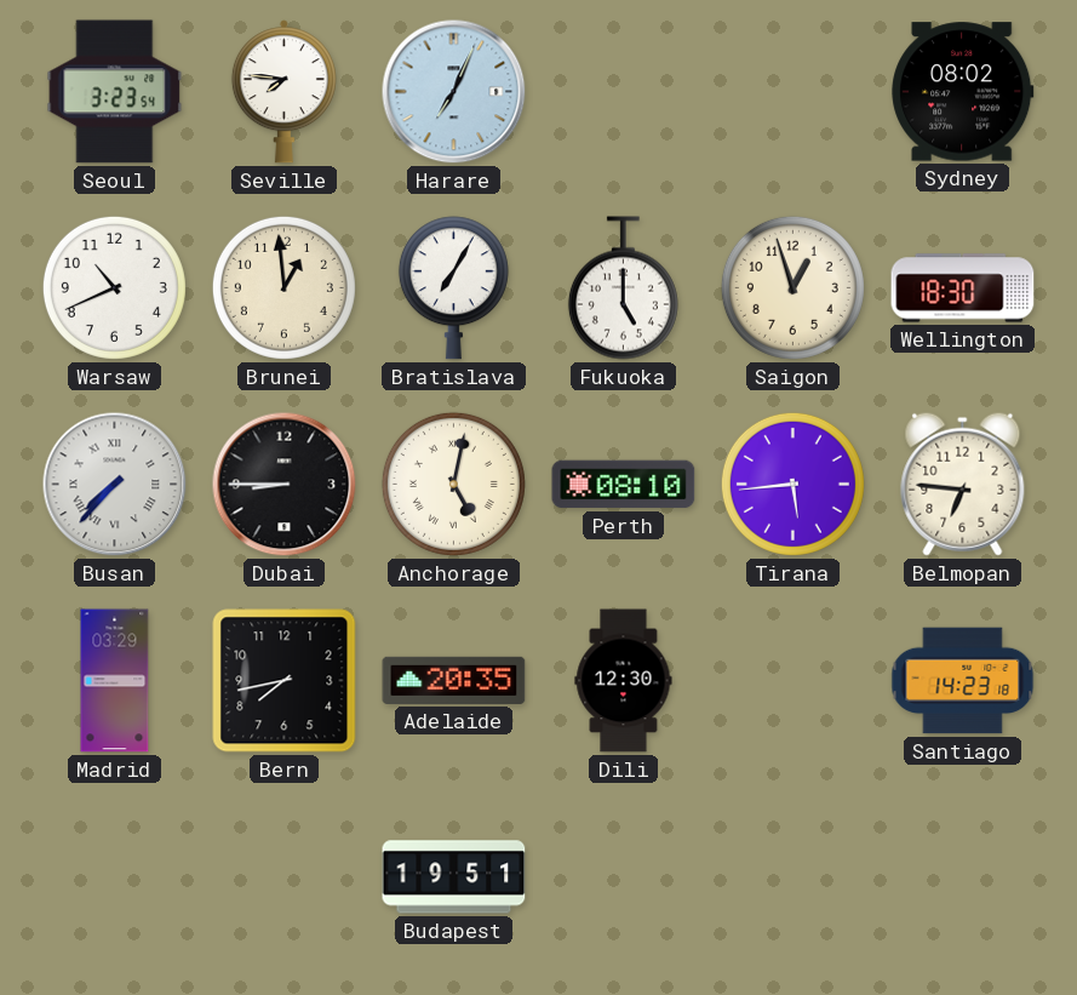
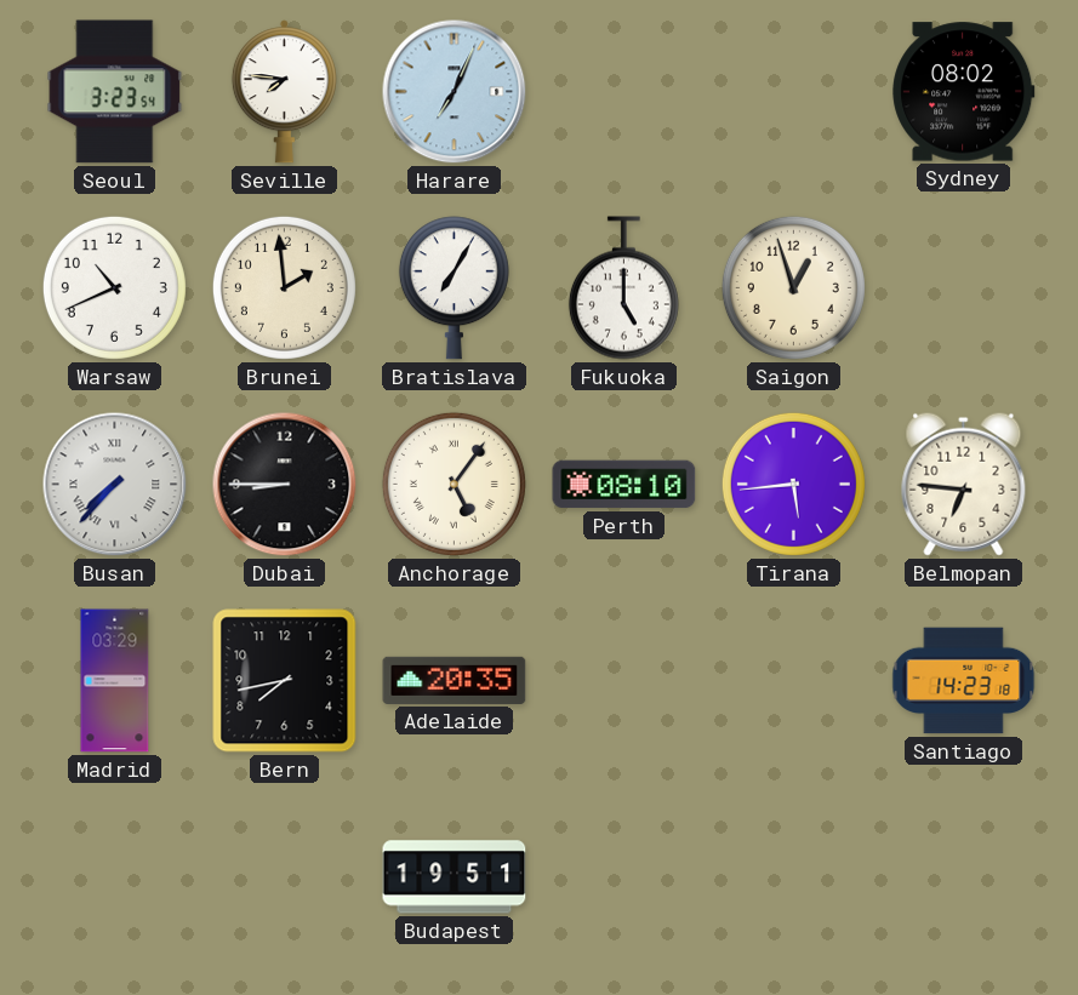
Brunei: 12:59 -> 1:59
Wellington: 18:30 -> none
Anchorage: 5:02 -> 5:06
Dili: 12:30 -> none
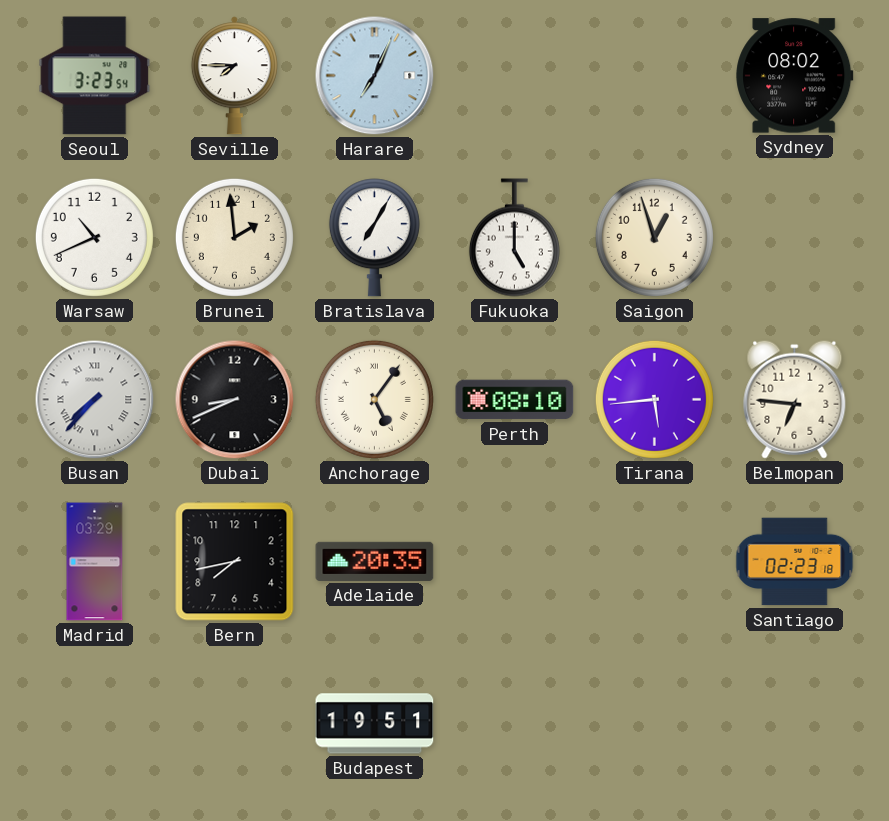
Seville: 7:46 -> 7:45
Dubai: 8:45 -> 8:41
Santiago: 14:23 -> 02:23
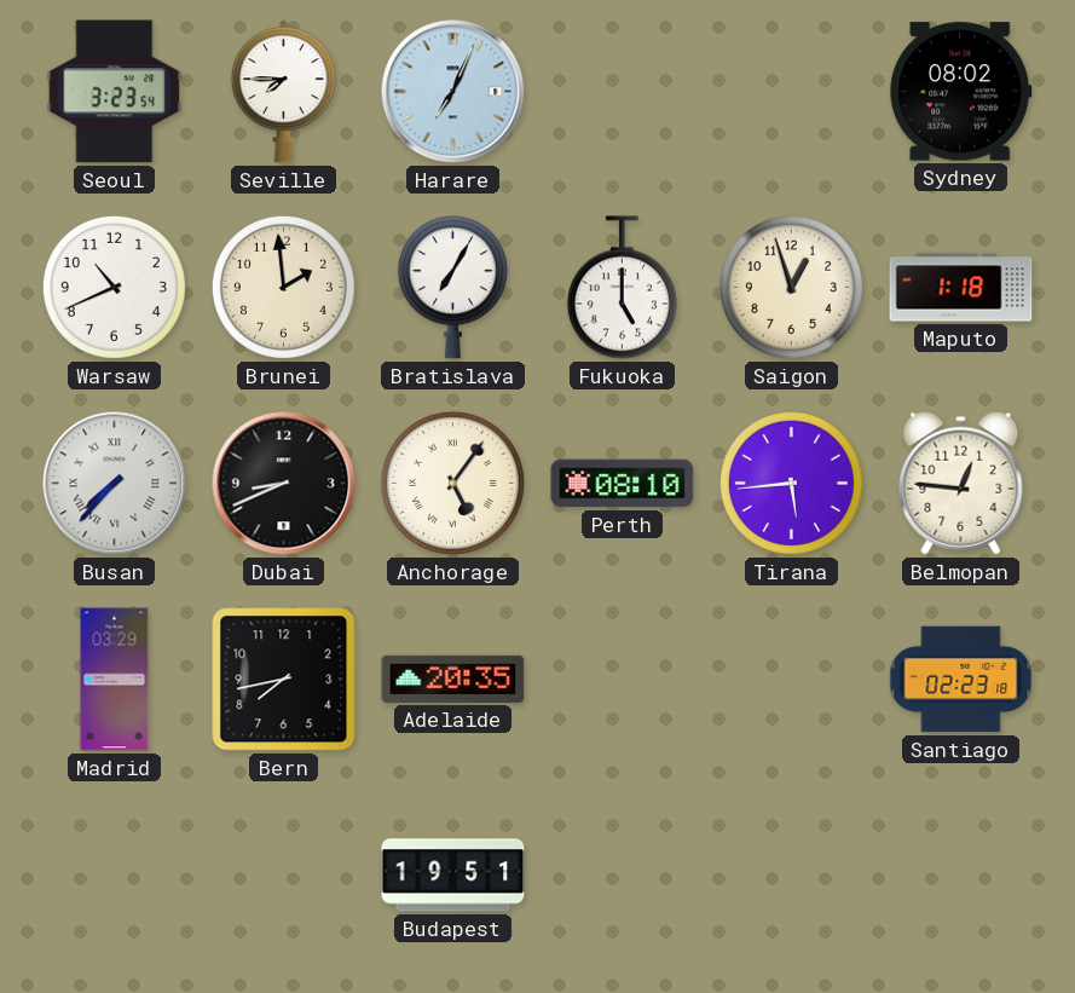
Maputo: none -> 1:18
Belmopan: 6:46 -> 12:46
